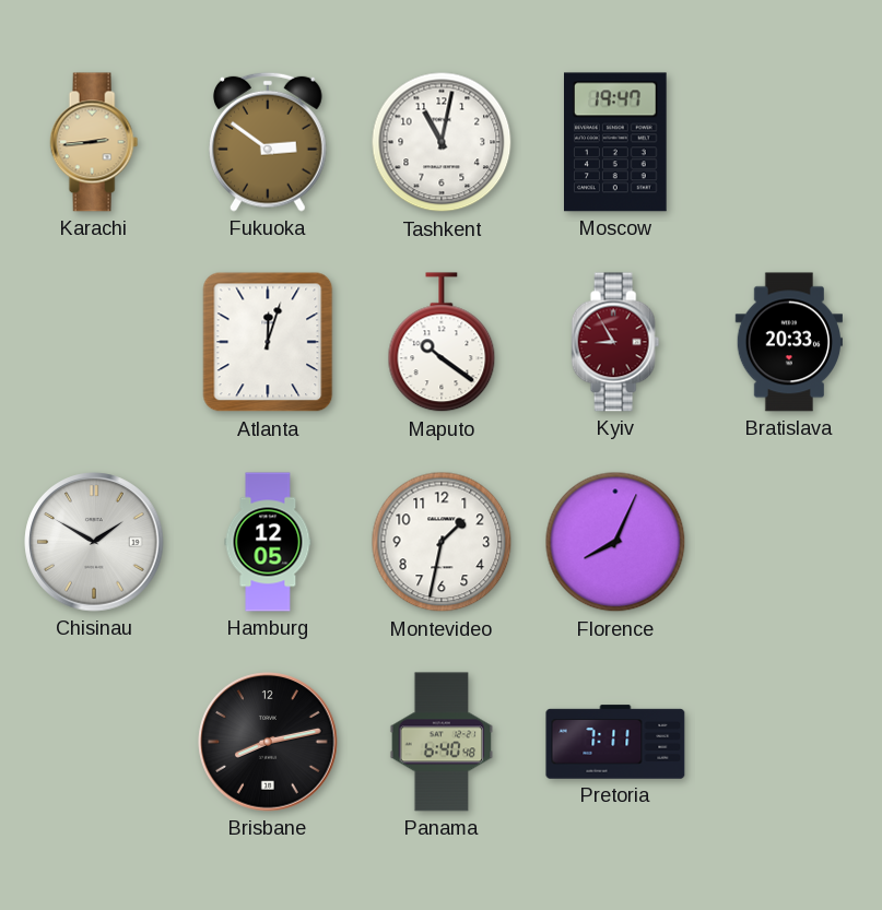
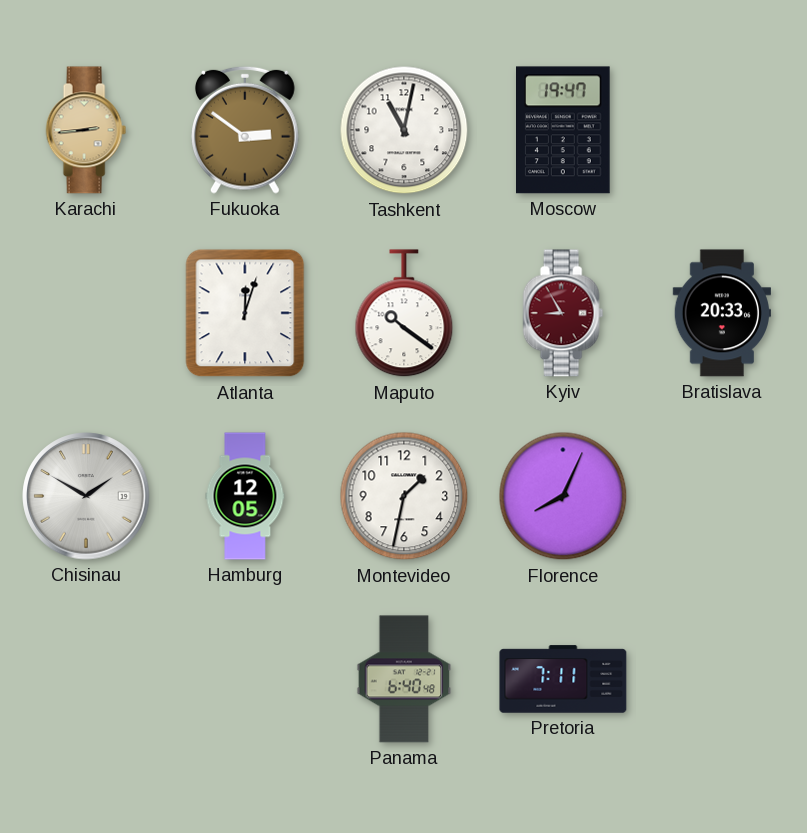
Brisbane: 8:13 -> none
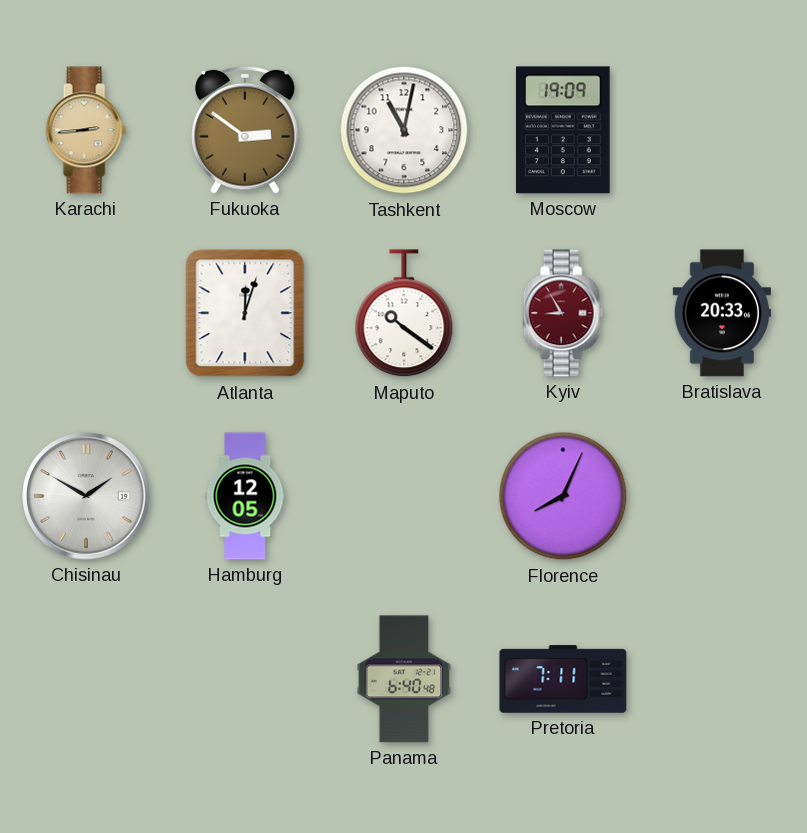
Moscow: 19:47 -> 19:09
Montevideo: 1:32 -> none
